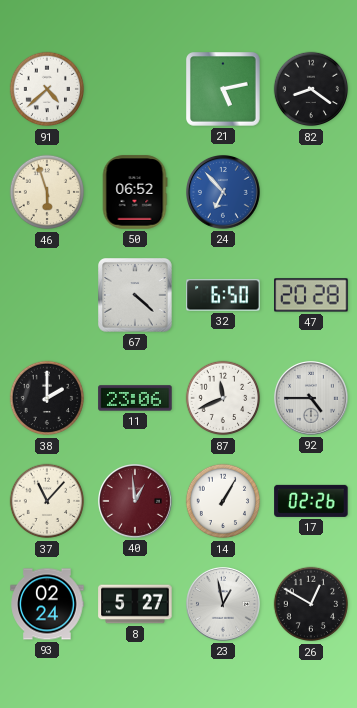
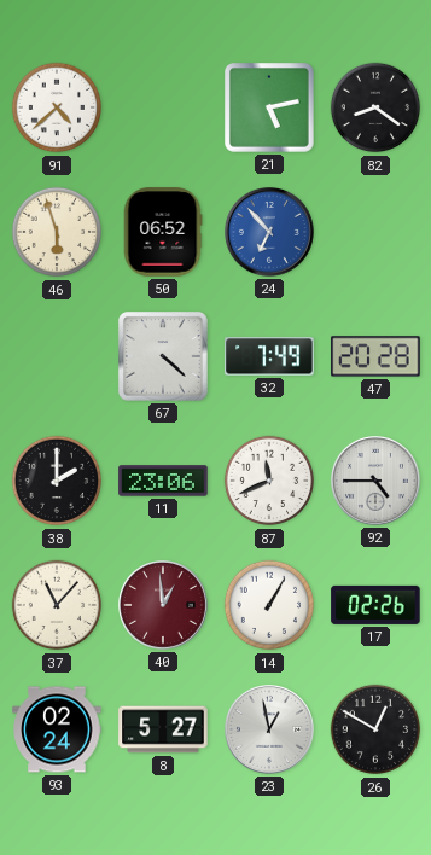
32: 6:50 -> 7:49
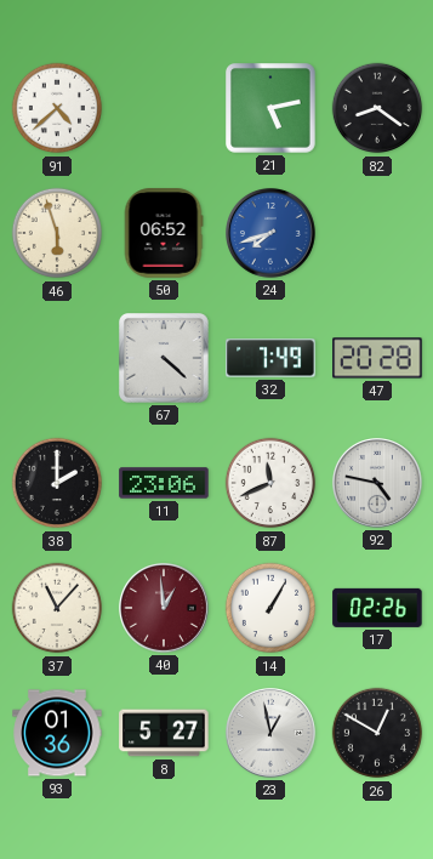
24: 6:53 -> 7:42
92: 4:45 -> 4:47
93: 02:24 -> 01:36
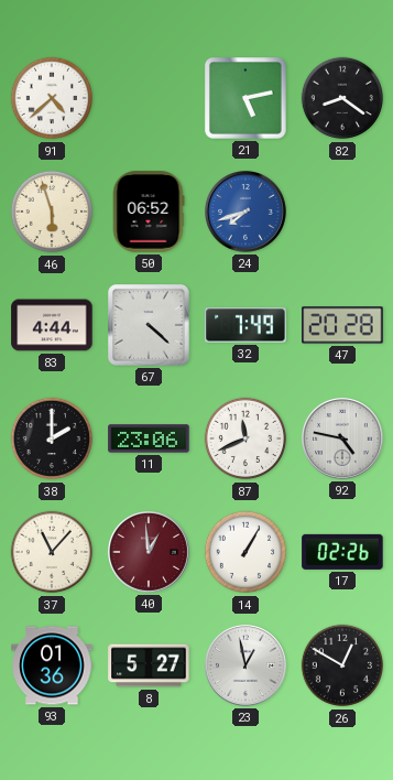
83: none -> 4:44
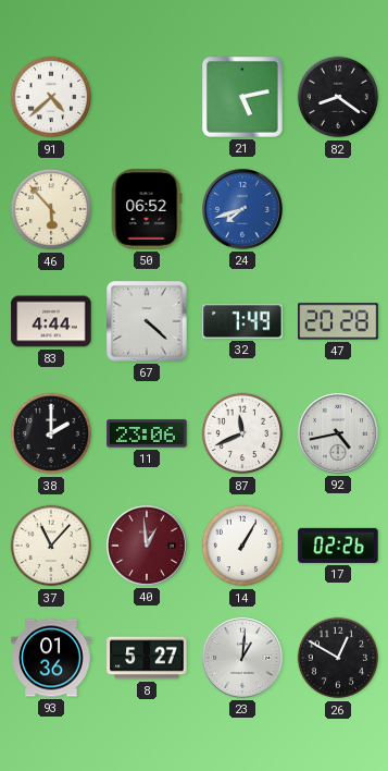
46: 5:57 -> 5:53
92: 4:47 -> 4:43
23: 12:58 -> 1:01
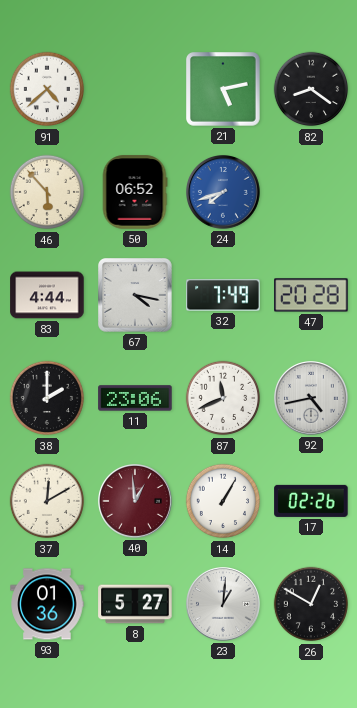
67: 4:22 -> 4:17
37: 11:07 -> 12:10
